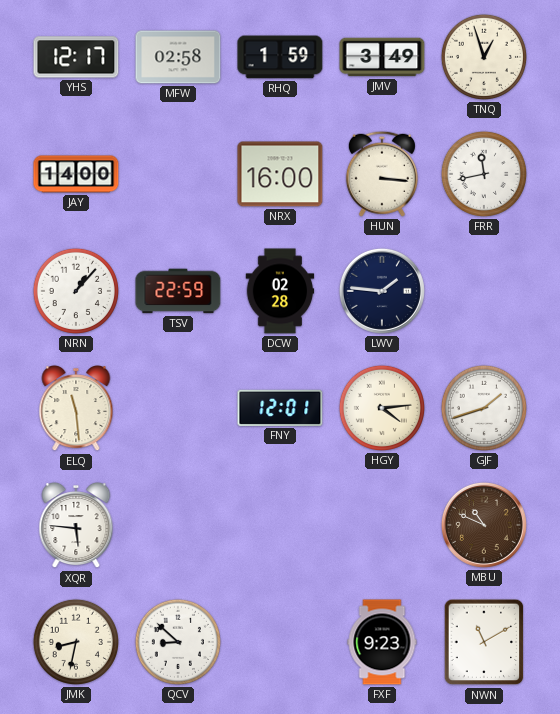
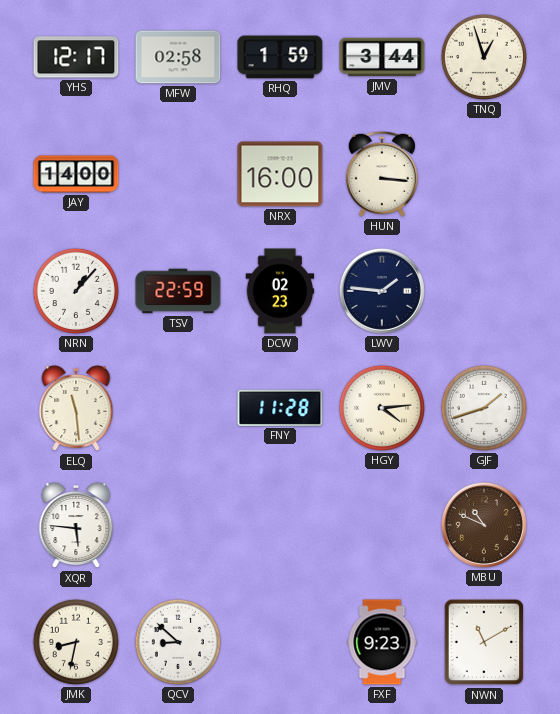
JMV: 3:49 -> 3:44
FRR: 11:43 -> none
DCW: 02:28 -> 02:23
FNY: 12:01 -> 11:28
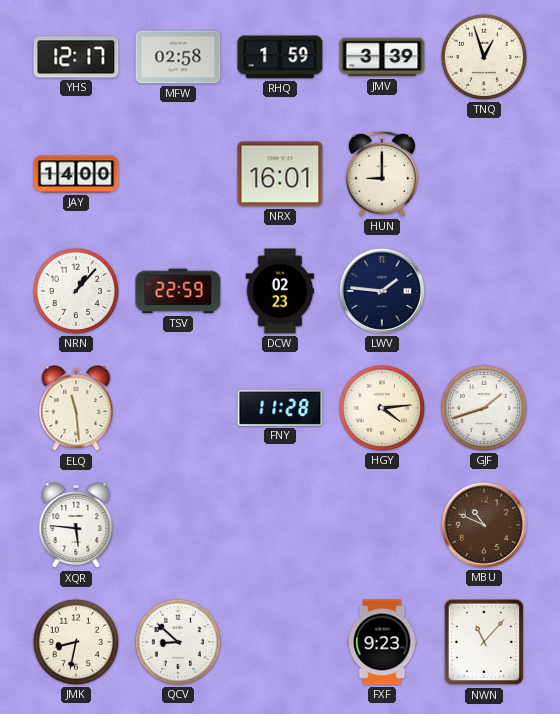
JMV: 3:44 -> 3:39
NRX: 16:00 -> 16:01
HUN: 3:16 -> 9:00
NWN: 11:10 -> 11:07
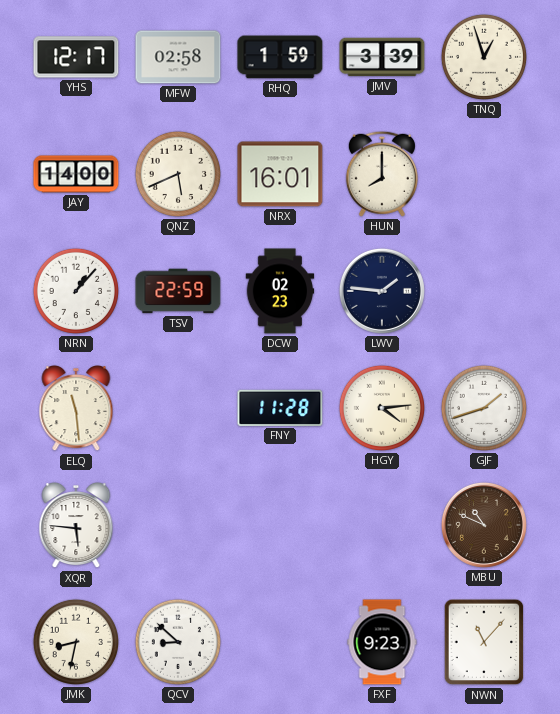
QNZ: none -> 5:41
HUN: 9:00 -> 8:00
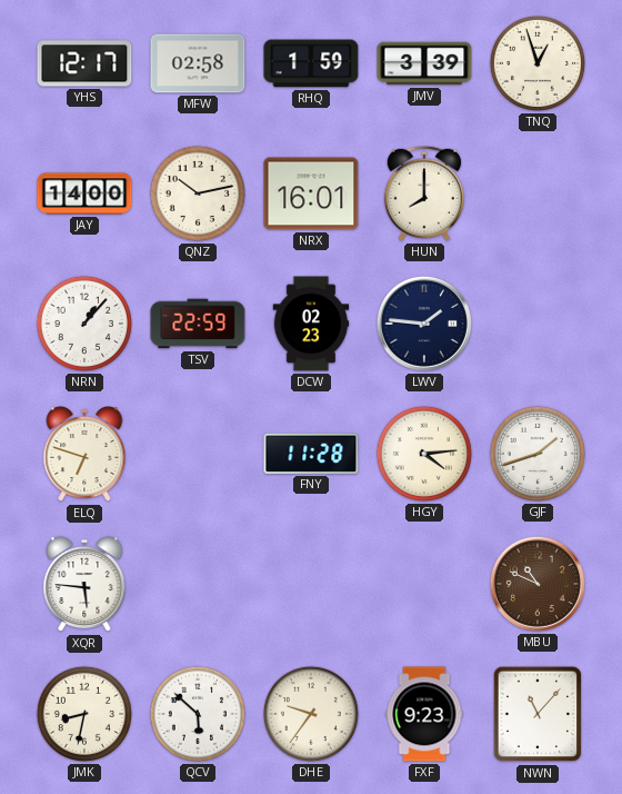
QNZ: 5:41 -> 10:13
ELQ: 11:29 -> 6:48
QCV: 8:52 -> 5:52
DHE: none -> 9:36
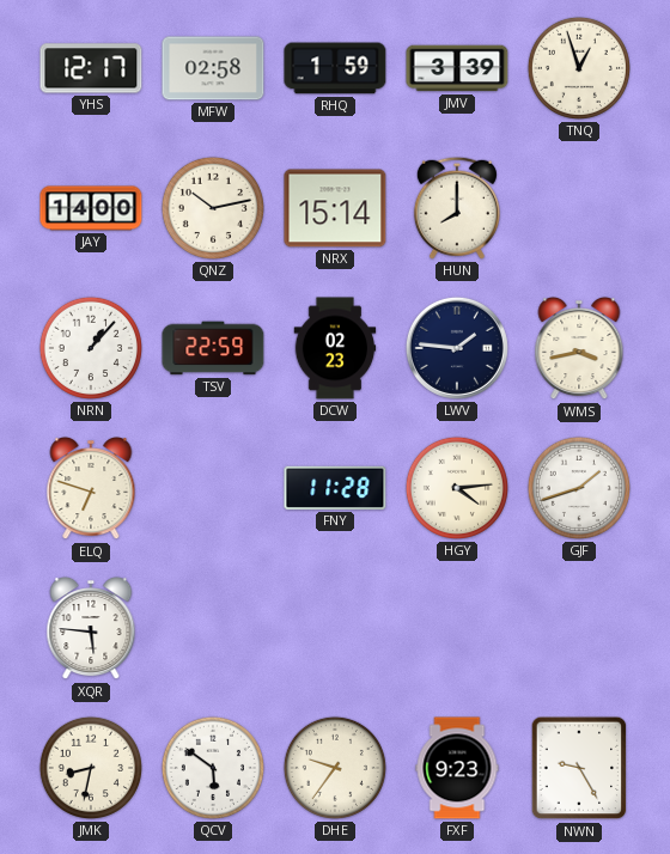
NRX: 16:01 -> 15:14
WMS: none -> 3:43
MBU: 10:49 -> none
QCV: 5:52 -> 5:51
NWN: 11:07 -> 9:25
